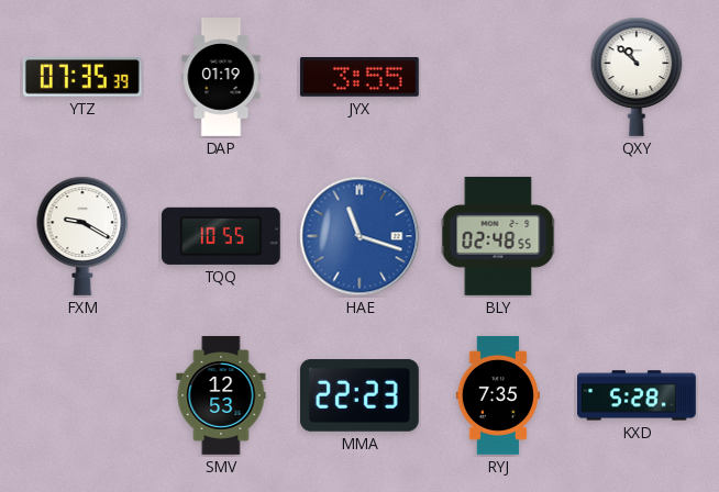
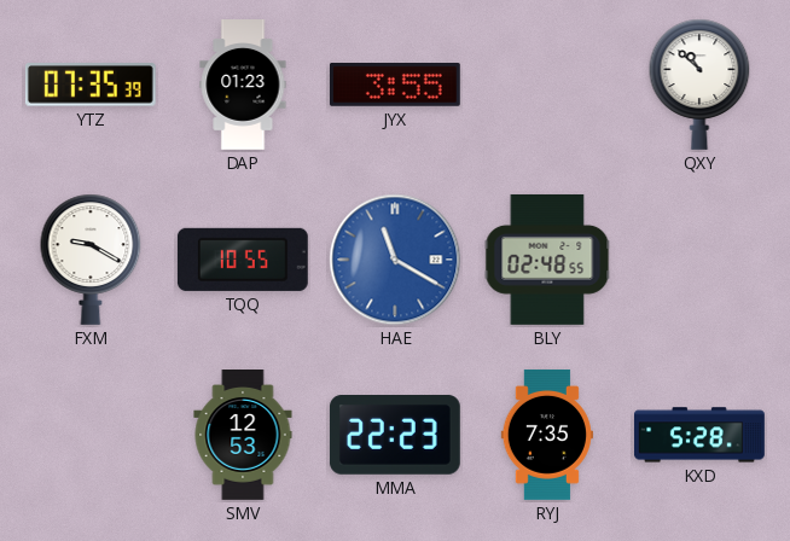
DAP: 01:19 -> 01:23
HAE: 11:18 -> 11:20
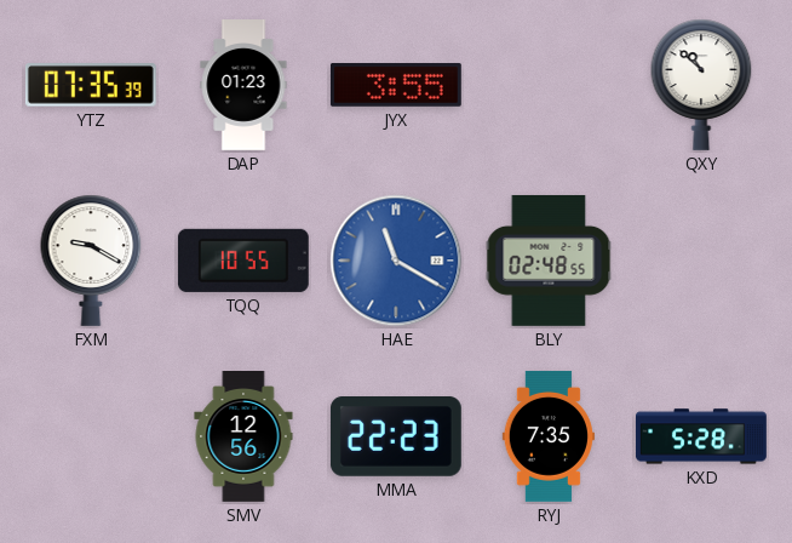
SMV: 12:53 -> 12:56
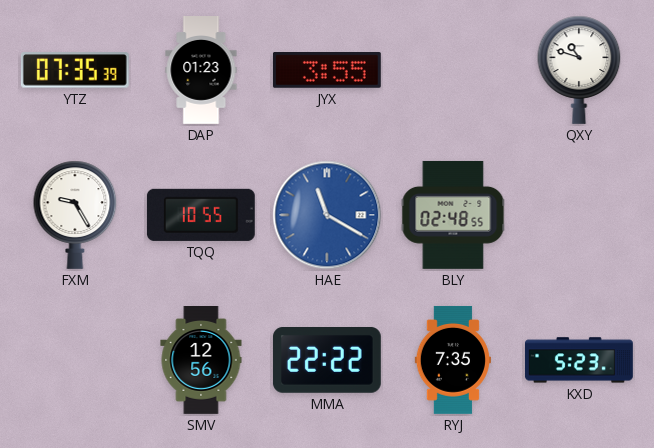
QXY: 10:52 -> 10:48
FXM: 9:20 -> 9:25
MMA: 22:23 -> 22:22
KXD: 5:28 -> 5:23
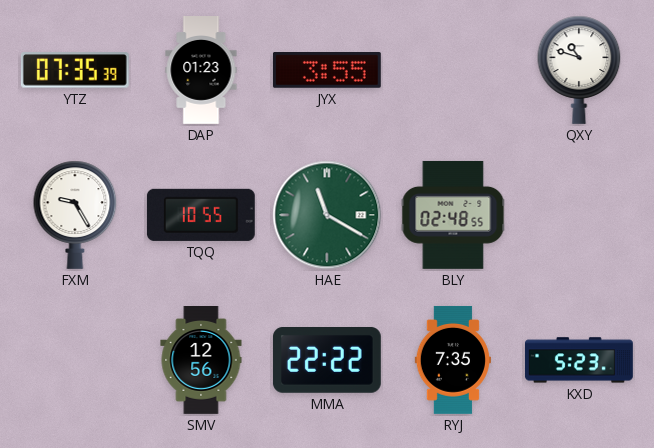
HAE dial: blue -> green
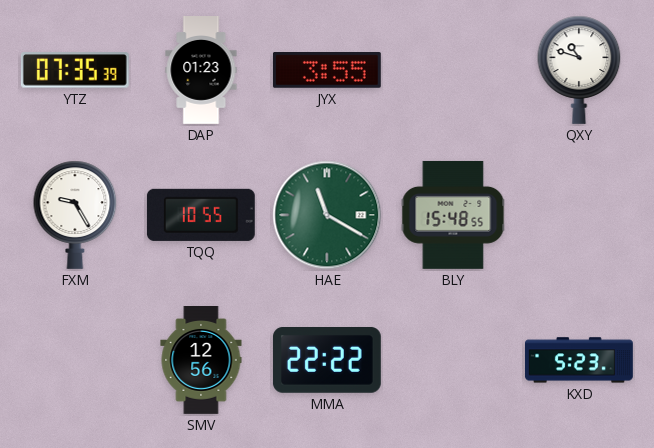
BLY: 02:48 -> 15:48
RYJ: 7:35 -> none
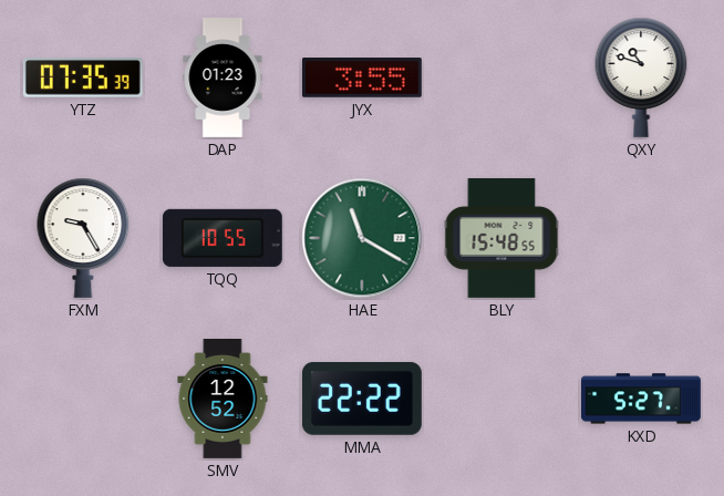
SMV: 12:56 -> 12:52
KXD: 5:23 -> 5:27
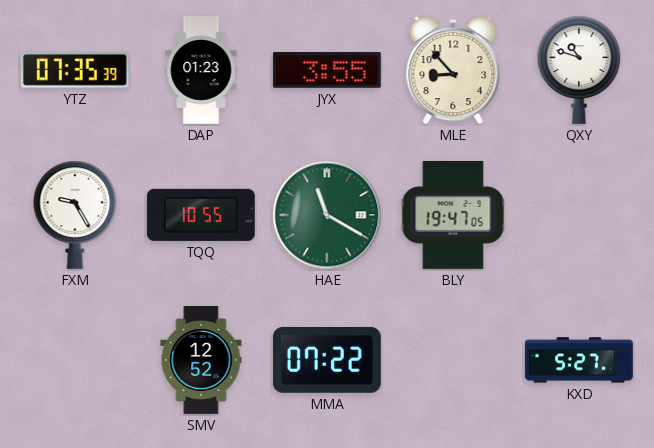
MLE: none -> 8:53
BLY: 15:48 -> 19:47
MMA: 22:22 -> 07:22
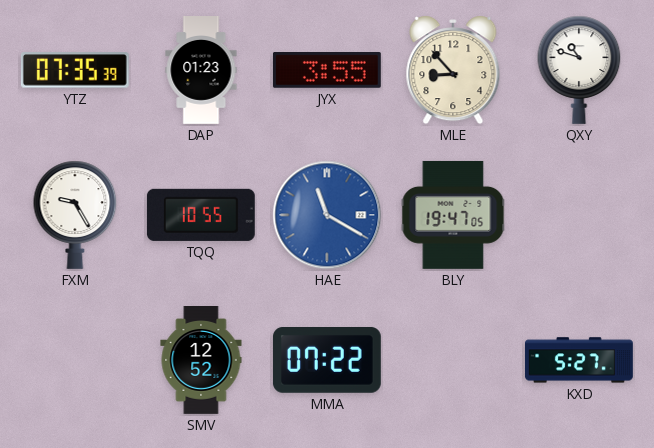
HAE dial: green -> blue
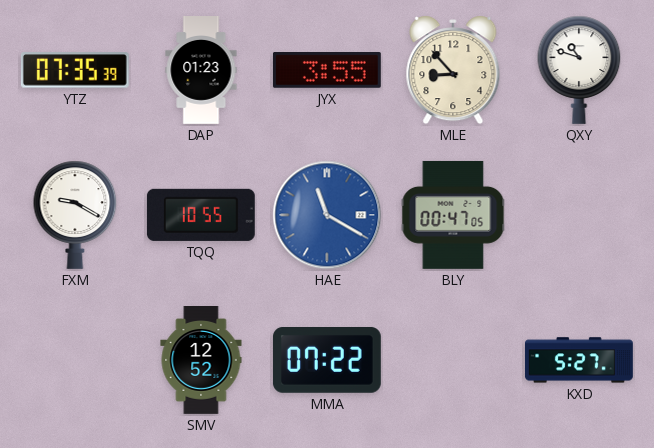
FXM: 9:25 -> 9:20
BLY: 19:47 -> 00:47
